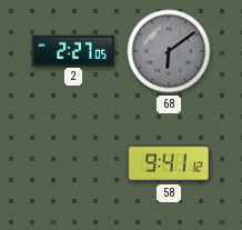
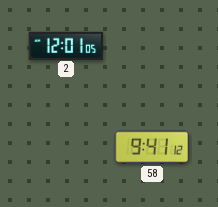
2: 2:27 -> 12:01
68: 6:09 -> none
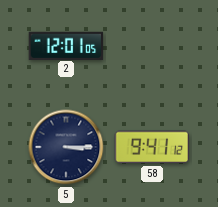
5: none -> 3:15
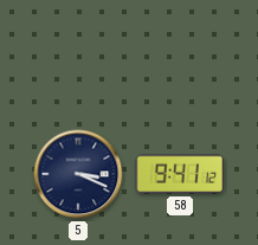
2: 12:01 -> none
5: 3:15 -> 3:19
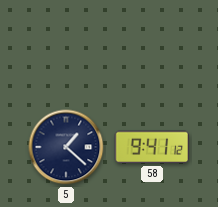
5: 3:19 -> 1:22
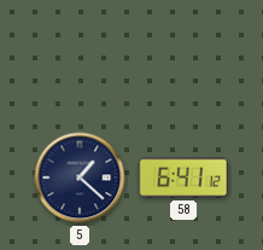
58: 9:41 -> 6:41
